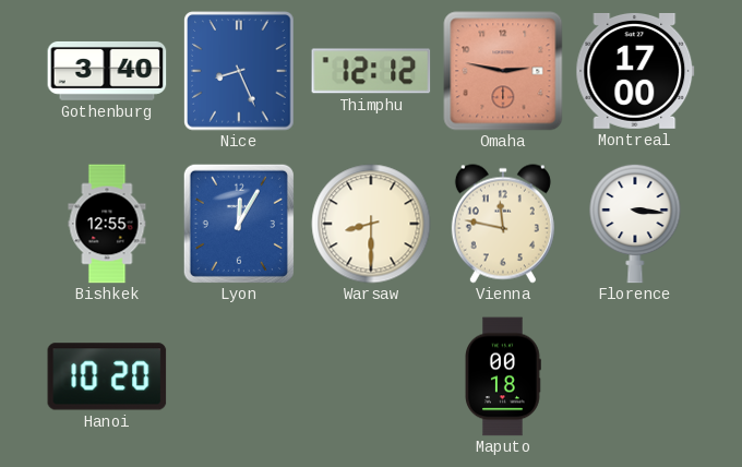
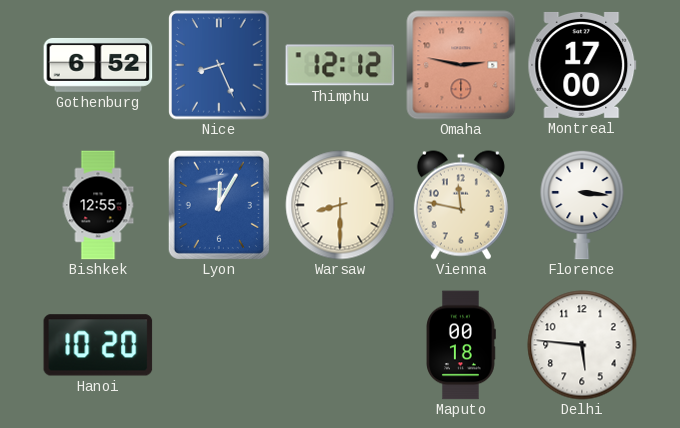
Gothenburg: 3:40 -> 6:52
Delhi: none -> 5:46
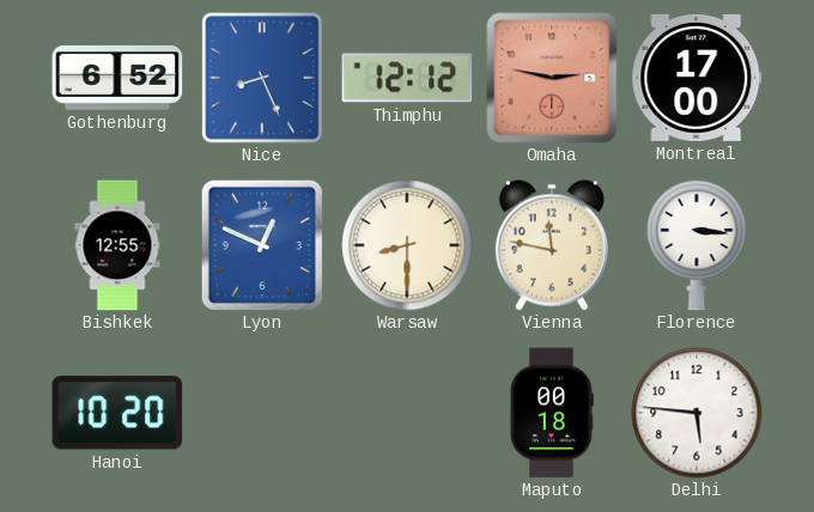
Lyon: 12:05 -> 12:49
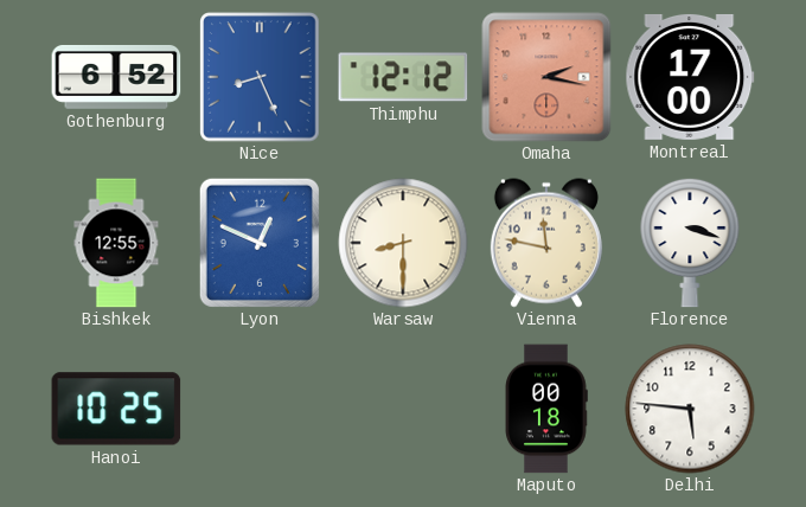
Omaha: 2:47 -> 2:17
Florence: 3:16 -> 3:18
Hanoi: 10:20 -> 10:25
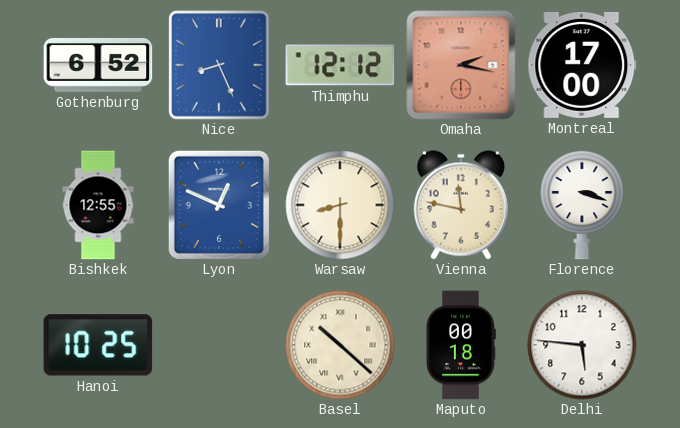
Basel: none -> 10:22
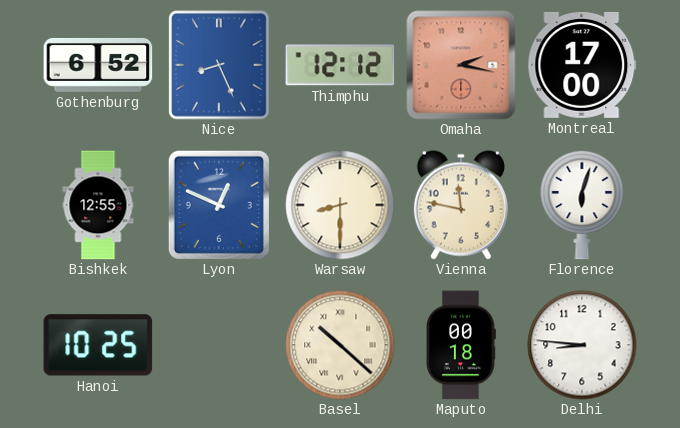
Florence: 3:18 -> 6:03
Delhi: 5:46 -> 8:46
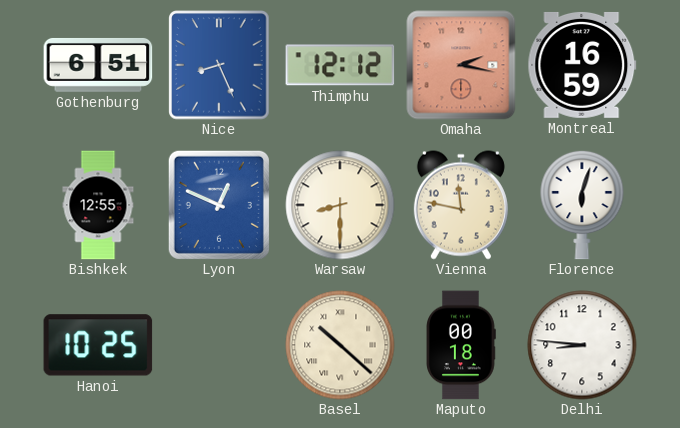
Gothenburg: 6:52 -> 6:51
Montreal: 17:00 -> 16:59
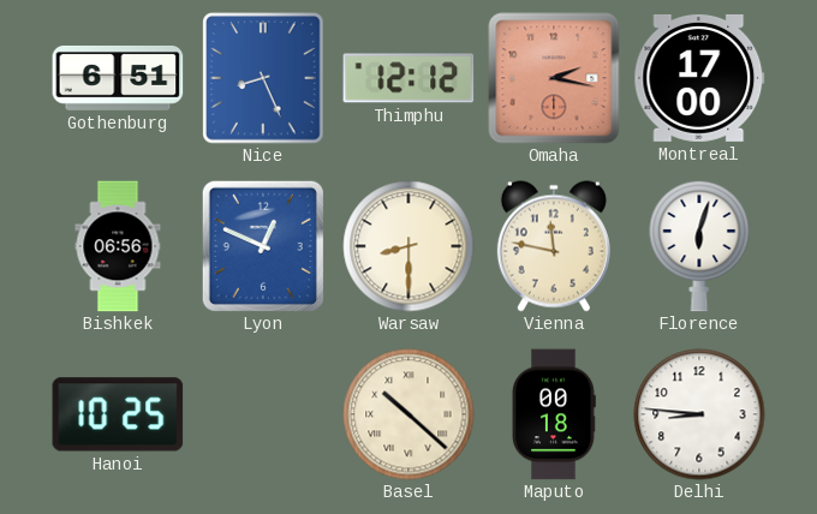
Montreal: 16:59 -> 17:00
Bishkek: 12:55 -> 06:56
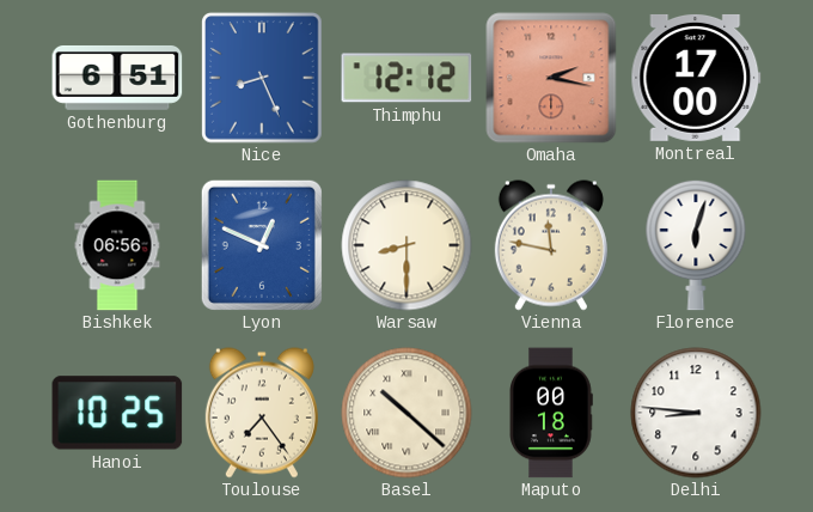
Toulouse: none -> 7:24
